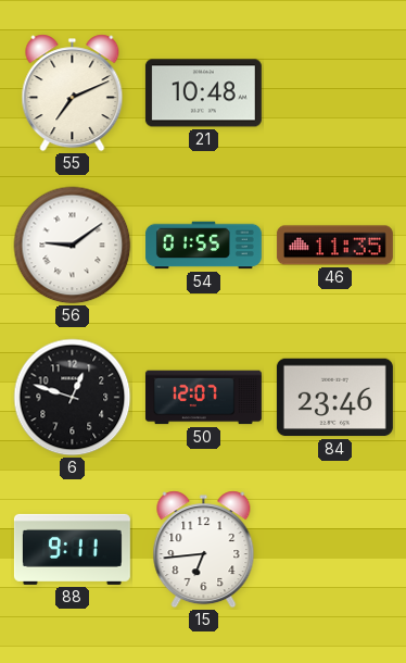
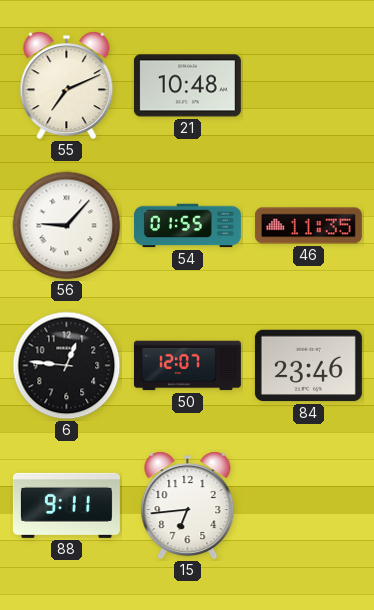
56: 9:09 -> 9:07
6: 12:48 -> 12:46
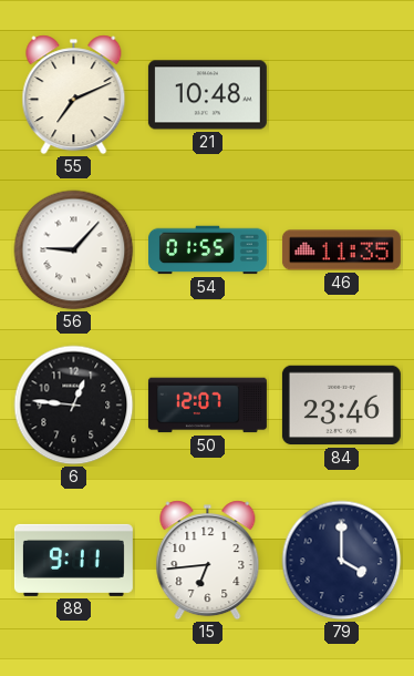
79: none -> 4:00
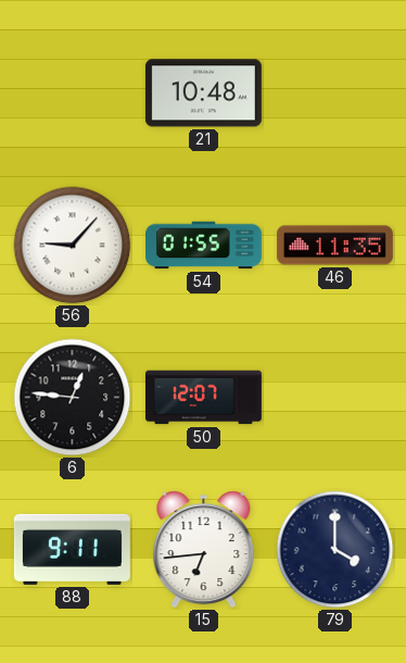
55: 7:11 -> none
84: 23:46 -> none
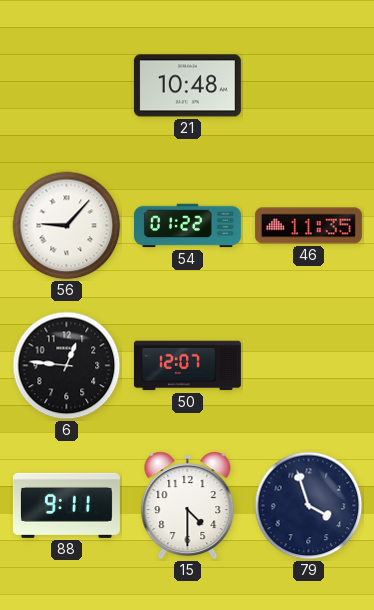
54: 01:55 -> 01:22
15: 6:44 -> 4:30
79: 4:00 -> 3:57
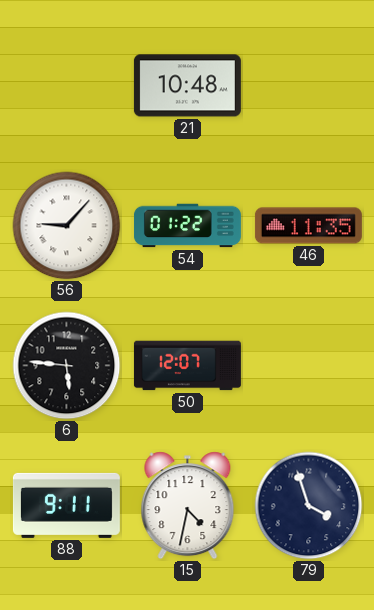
6: 12:46 -> 5:46
15: 4:30 -> 4:32
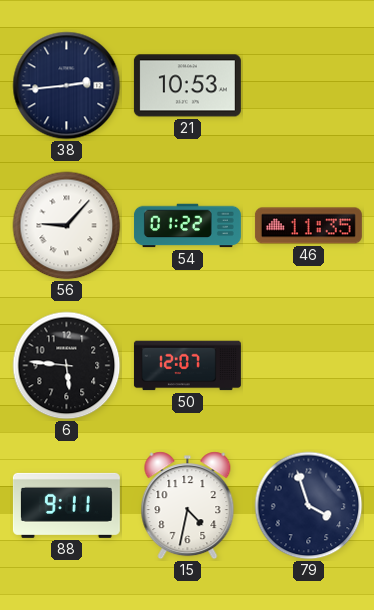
38: none -> 2:44
21: 10:48 -> 10:53
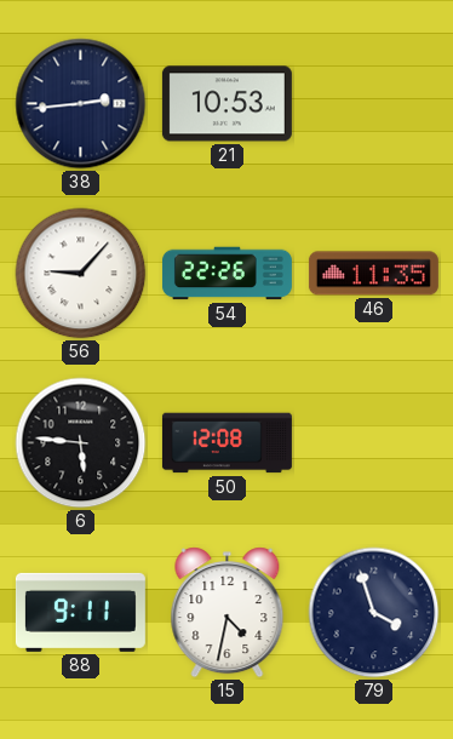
54: 01:22 -> 22:26
50: 12:07 -> 12:08
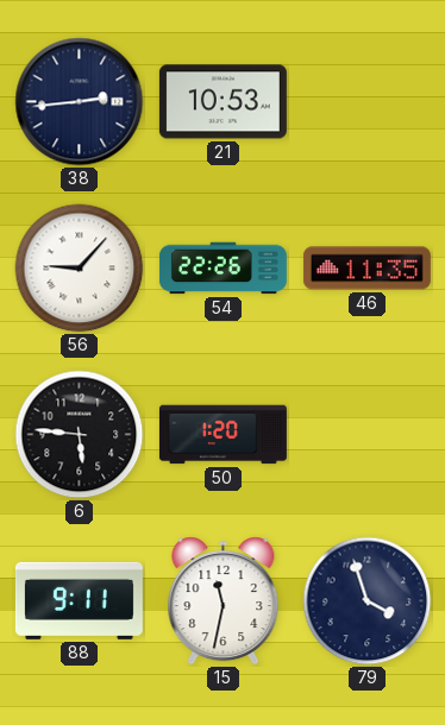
50: 12:08 -> 1:20
15: 4:32 -> 11:32
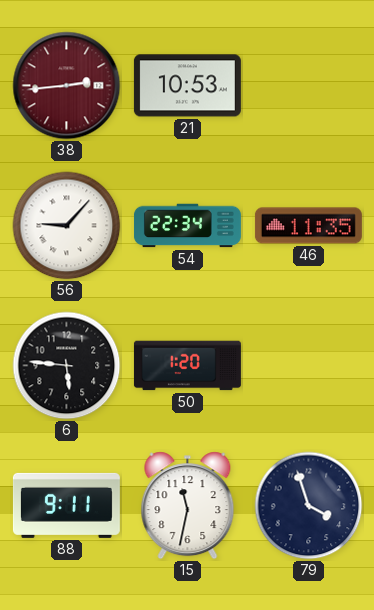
38 dial: navy -> burgundy
54: 22:26 -> 22:34
